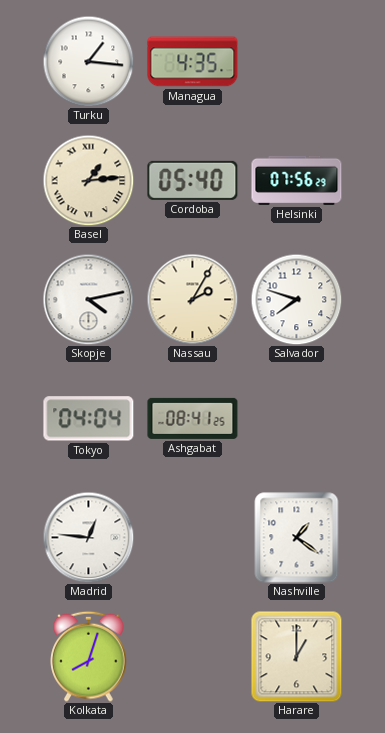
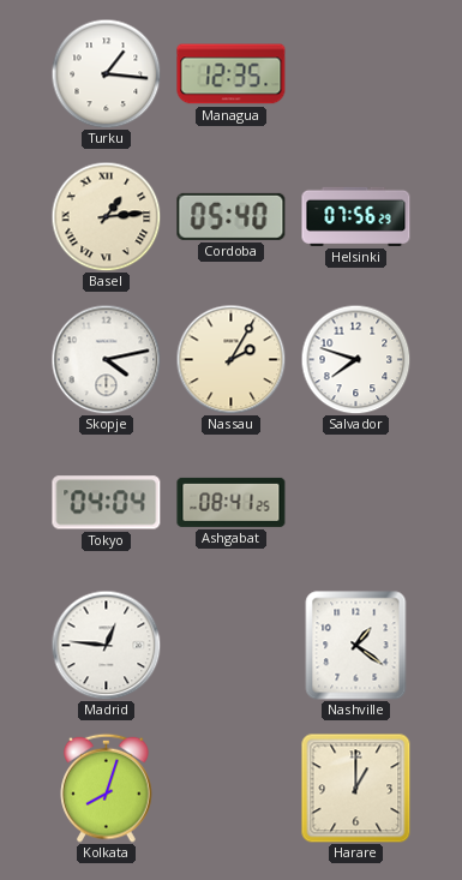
Managua: 4:35 -> 12:35
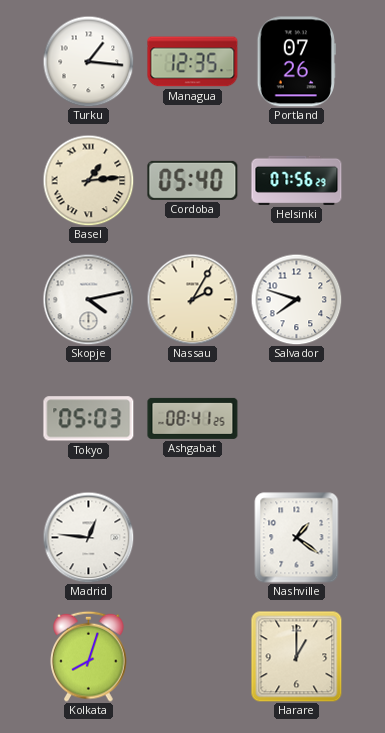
Portland: none -> 07:26
Tokyo: 04:04 -> 05:03
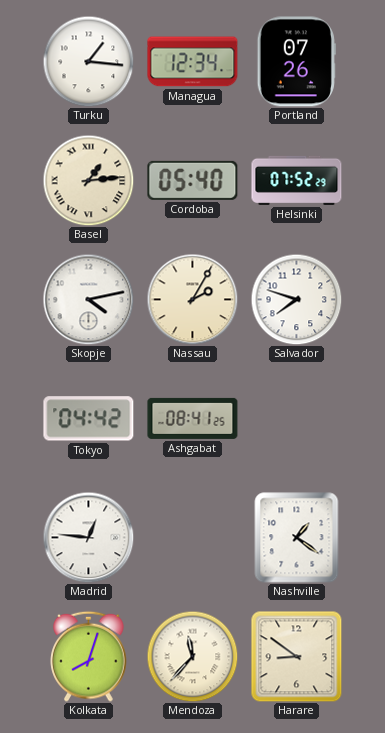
Managua: 12:35 -> 12:34
Helsinki: 07:56 -> 07:52
Tokyo: 05:03 -> 04:42
Mendoza: none -> 11:37
Harare: 1:00 -> 8:51
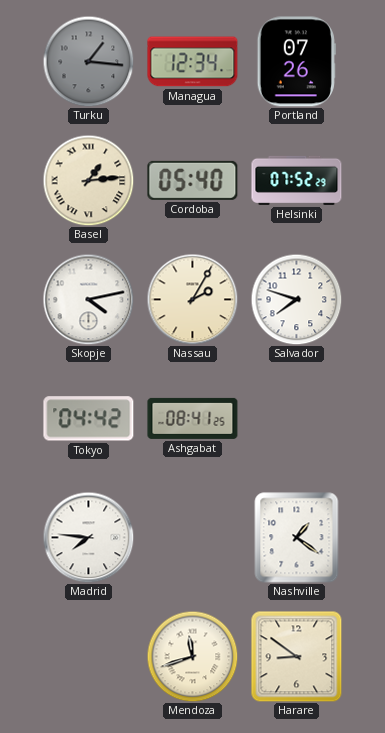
Turku dial: white -> grey
Madrid: 12:46 -> 7:46
Kolkata: 8:03 -> none
Mendoza: 11:37 -> 11:42
